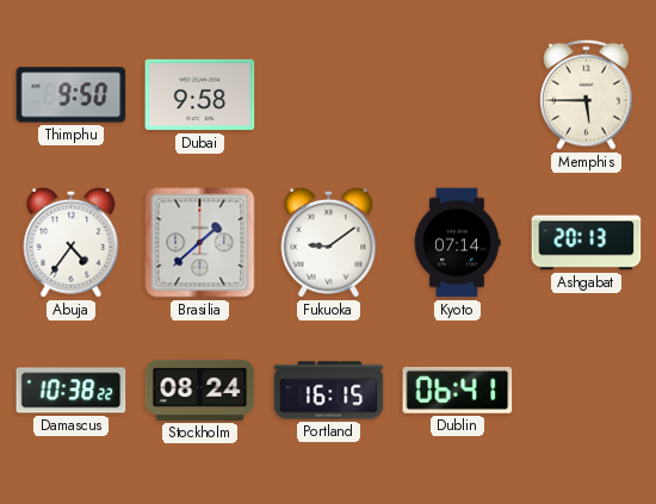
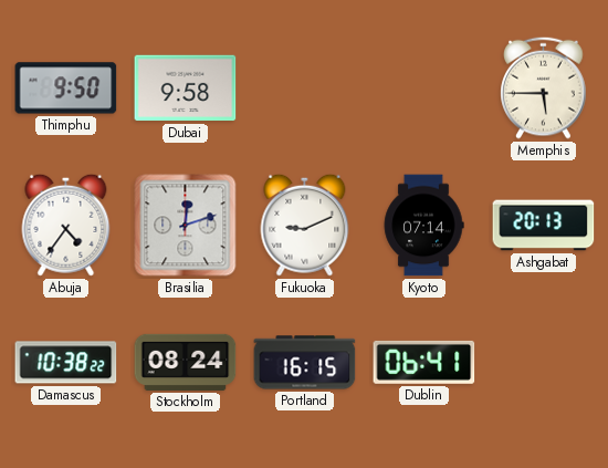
Brasilia: 1:38 -> 12:12
Fukuoka: 9:09 -> 9:11
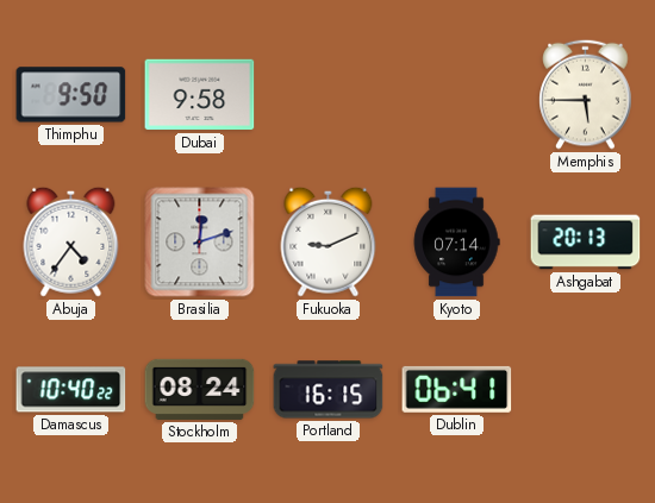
Damascus: 10:38 -> 10:40
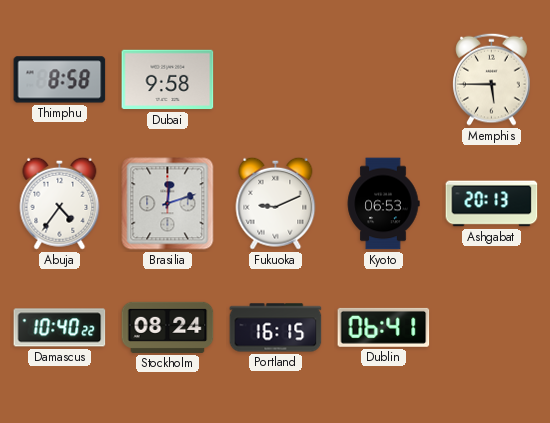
Thimphu: 9:50 -> 8:58
Kyoto: 07:14 -> 06:53
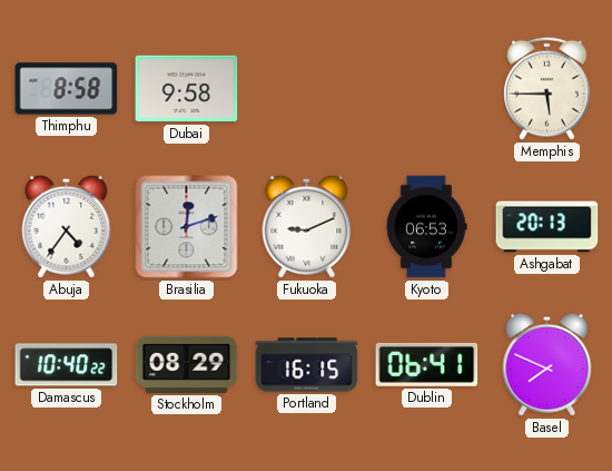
Stockholm: 08:24 -> 08:29
Basel: none -> 7:49
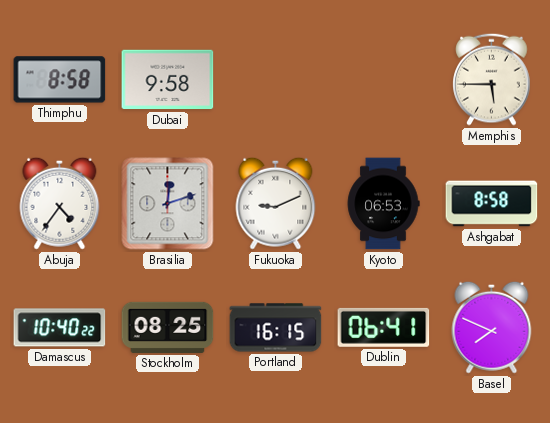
Ashgabat: 20:13 -> 8:58
Stockholm: 08:29 -> 08:25
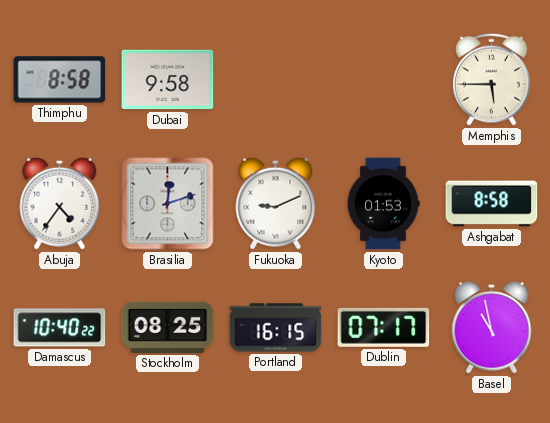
Kyoto: 06:53 -> 01:53
Dublin: 06:41 -> 07:17
Basel: 7:49 -> 10:58
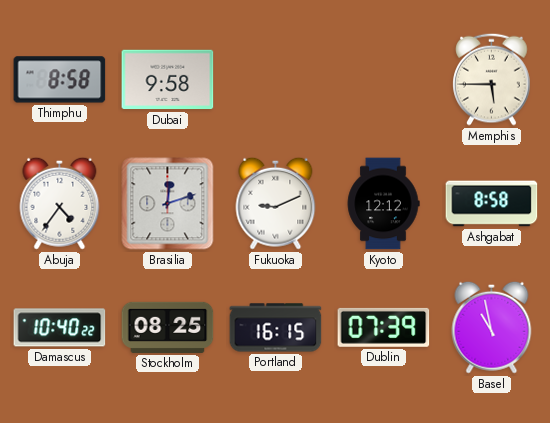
Kyoto: 01:53 -> 12:12
Dublin: 07:17 -> 07:39
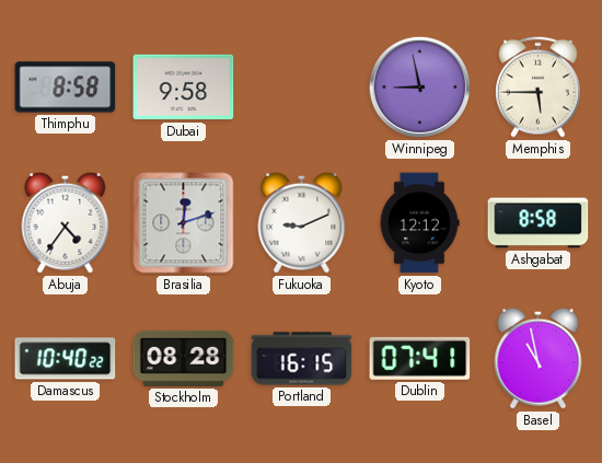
Winnipeg: none -> 8:58
Stockholm: 08:25 -> 08:28
Dublin: 07:39 -> 07:41
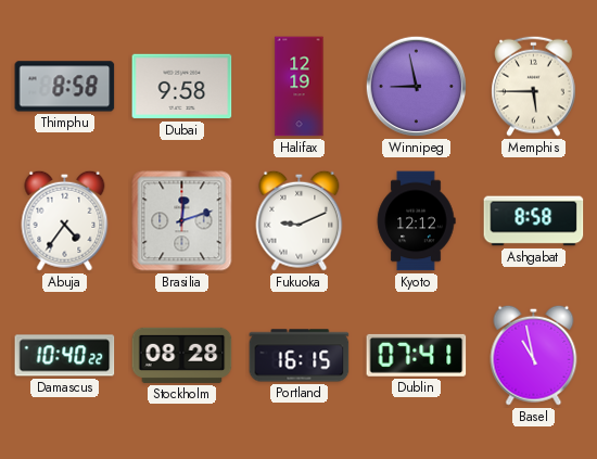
Halifax: none -> 12:19
